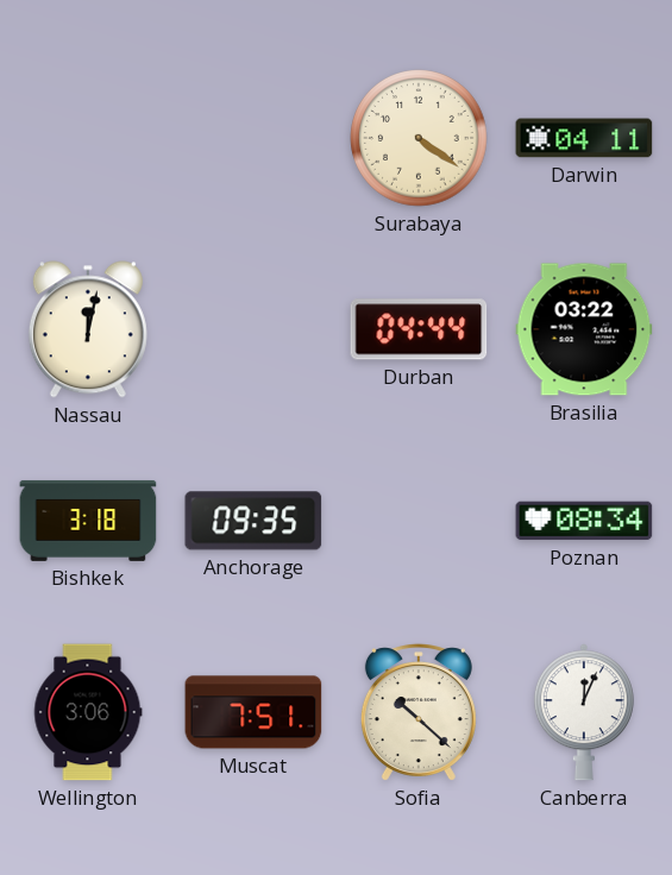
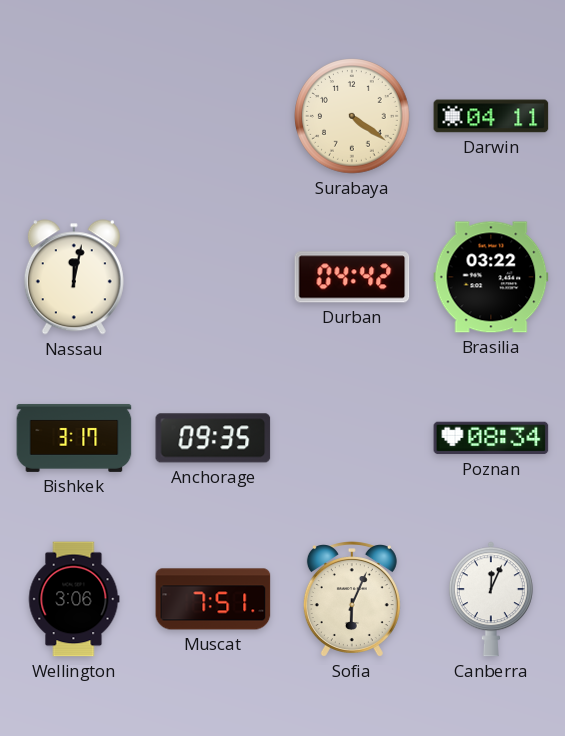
Durban: 04:44 -> 04:42
Bishkek: 3:18 -> 3:17
Sofia: 10:22 -> 6:04
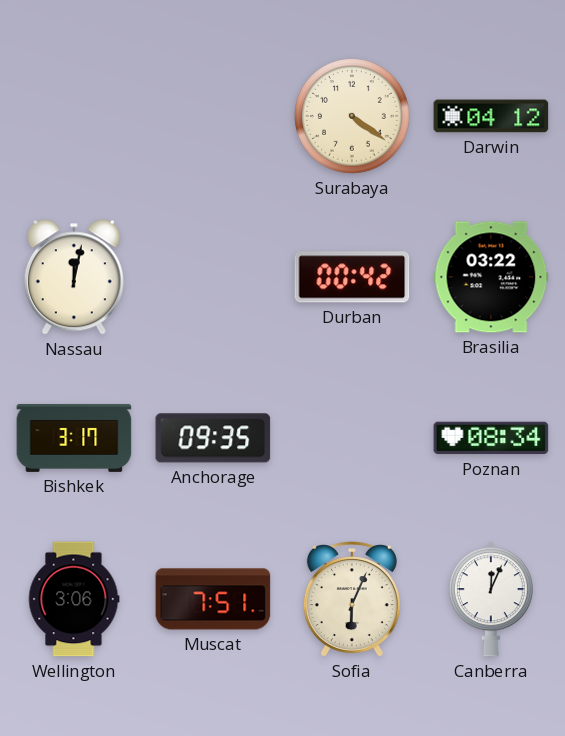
Darwin: 04:11 -> 04:12
Durban: 04:42 -> 00:42
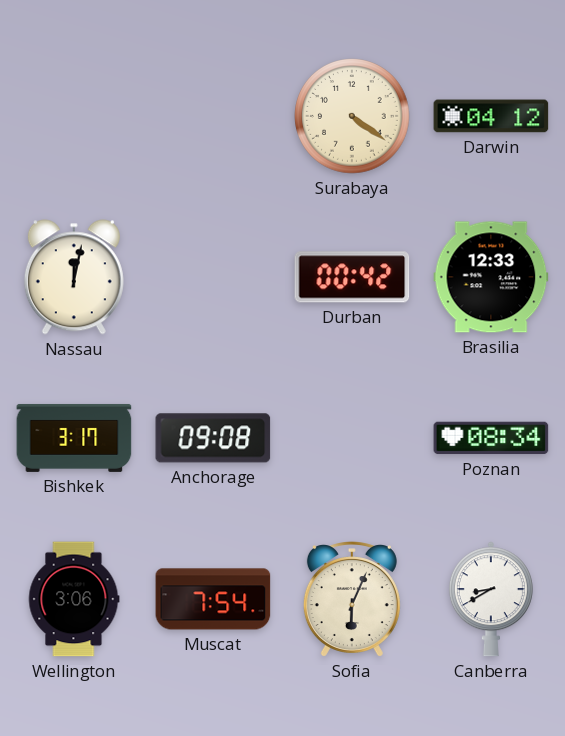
Brasilia: 03:22 -> 12:33
Anchorage: 09:35 -> 09:08
Muscat: 7:51 -> 7:54
Canberra: 12:04 -> 8:40
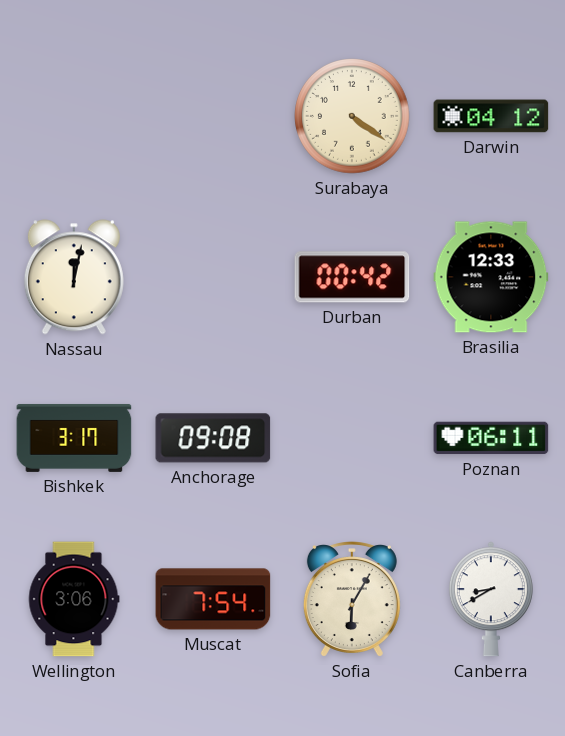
Poznan: 08:34 -> 06:11
Sofia: 6:04 -> 6:05
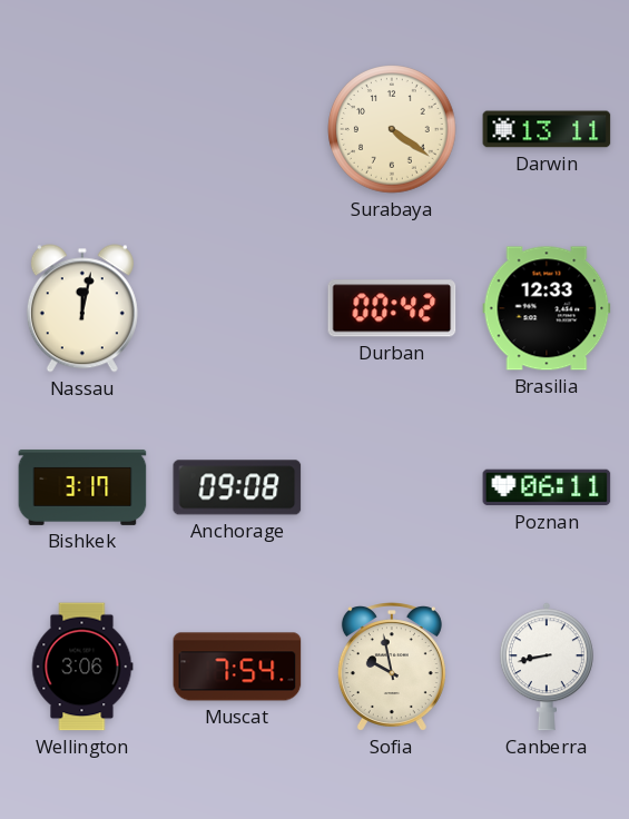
Darwin: 04:12 -> 13:11
Sofia: 6:05 -> 9:58
Canberra: 8:40 -> 8:43
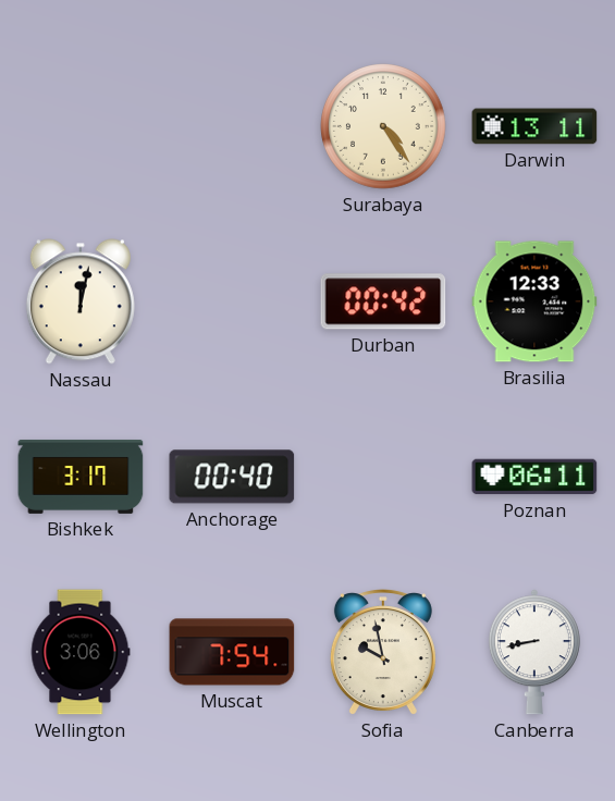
Surabaya: 4:21 -> 4:24
Anchorage: 09:08 -> 00:40
